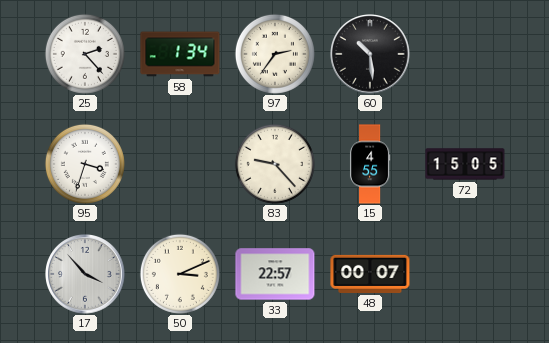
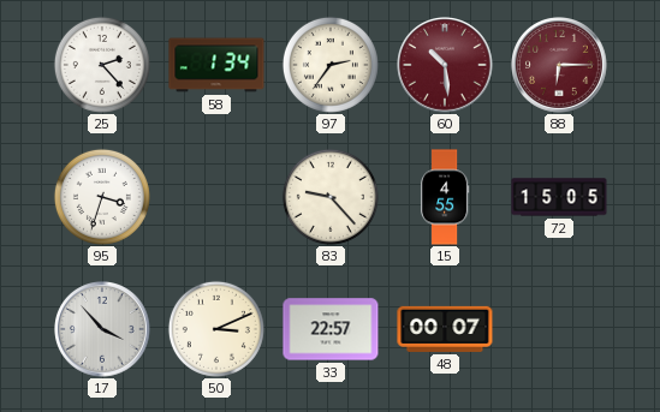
60 dial: black -> burgundy
88: none -> 6:15
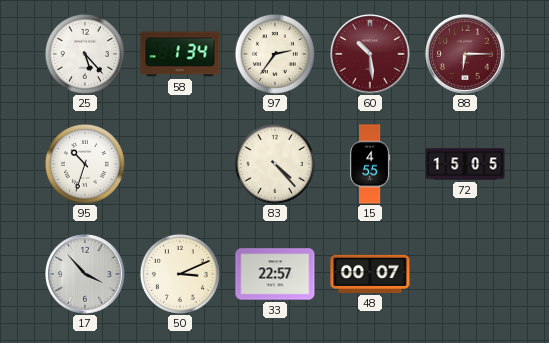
25: 2:23 -> 5:23
95: 3:33 -> 10:33
83: 9:23 -> 4:23
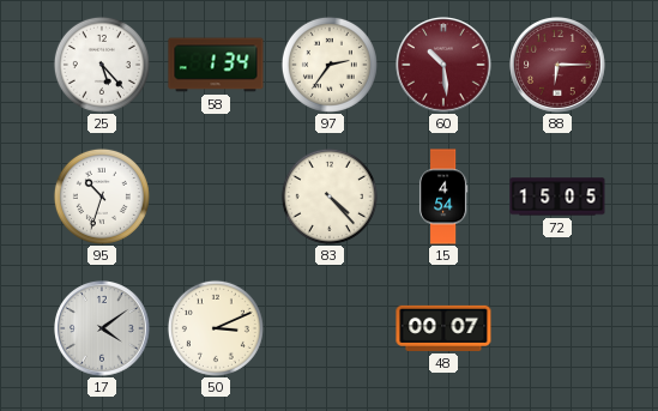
15: 4:55 -> 4:54
17: 3:53 -> 4:09
33: 22:57 -> none
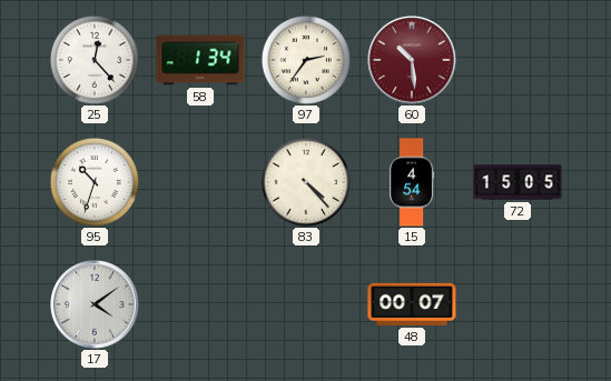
25: 5:23 -> 12:23
88: 6:15 -> none
50: 3:11 -> none
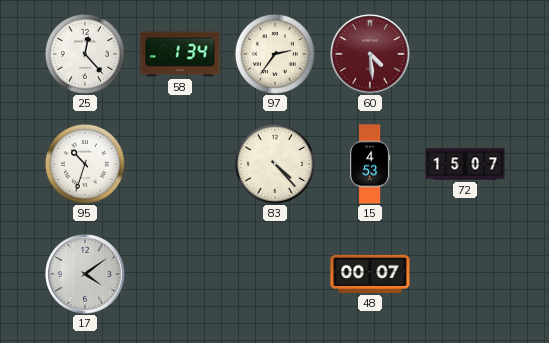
60: 10:29 -> 4:29
15: 4:54 -> 4:53
72: 15:05 -> 15:07
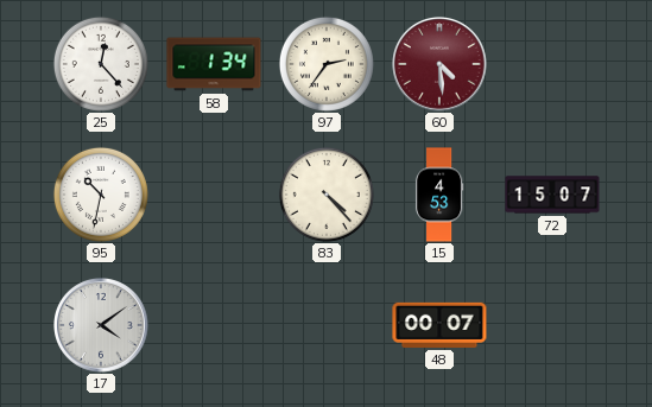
95: 10:33 -> 10:32
